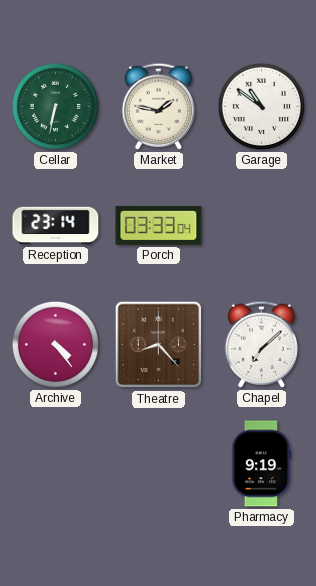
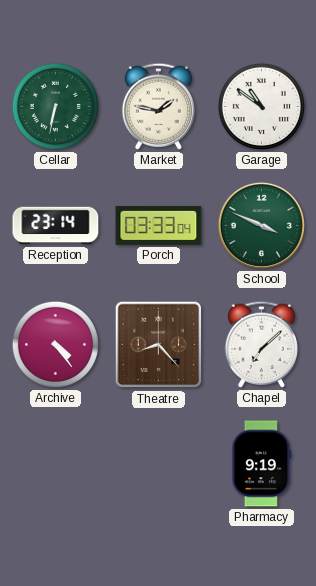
School: none -> 3:49
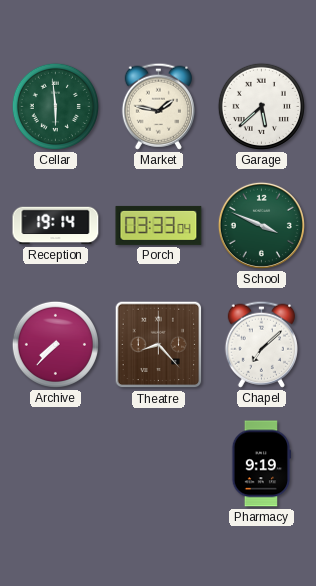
Cellar: 6:32 -> 5:59
Garage: 10:51 -> 5:38
Reception: 23:14 -> 19:14
Archive: 4:24 -> 7:37
